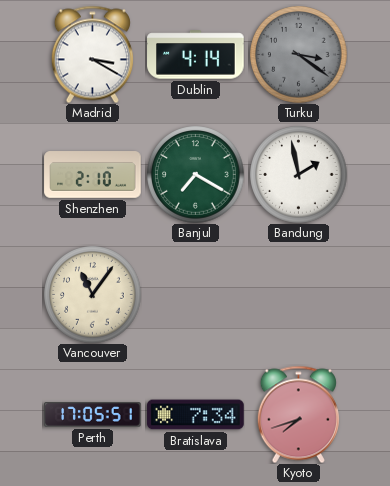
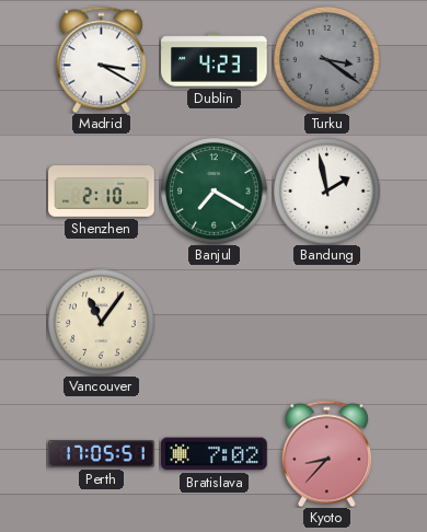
Dublin: 4:14 -> 4:23
Bratislava: 7:34 -> 7:02
Kyoto: 7:42 -> 8:37
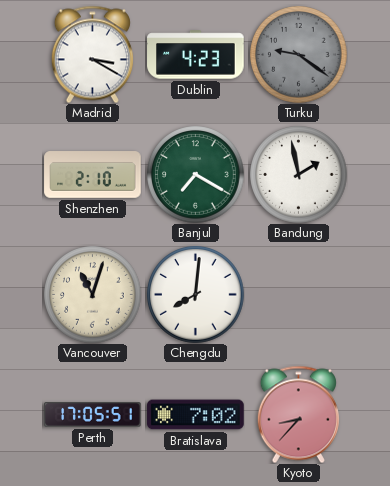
Turku: 3:21 -> 9:21
Vancouver: 11:06 -> 11:03
Chengdu: none -> 8:01
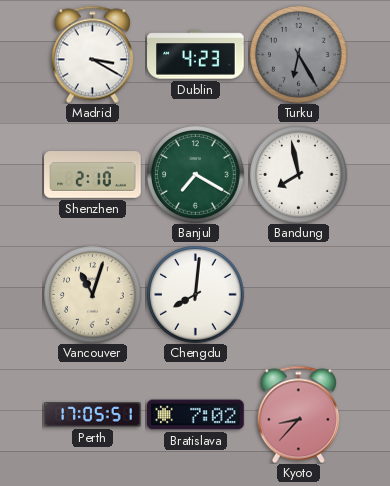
Turku: 9:21 -> 6:25
Bandung: 1:58 -> 7:58
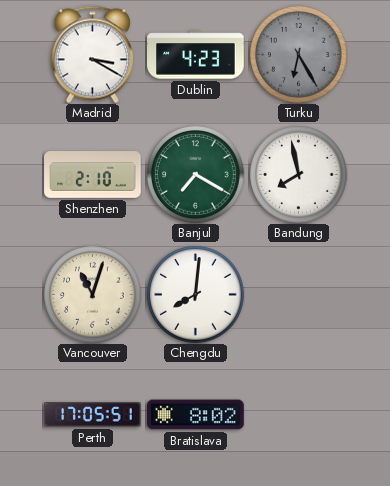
Bratislava: 7:02 -> 8:02
Kyoto: 8:37 -> none
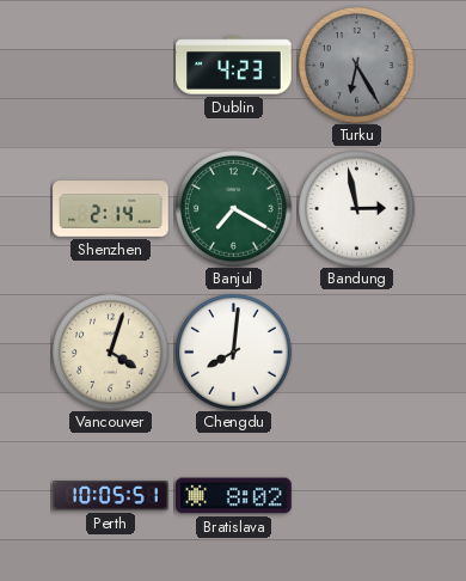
Madrid: 3:20 -> none
Shenzhen: 2:10 -> 2:14
Bandung: 7:58 -> 2:58
Vancouver: 11:03 -> 4:03
Perth: 17:05 -> 10:05
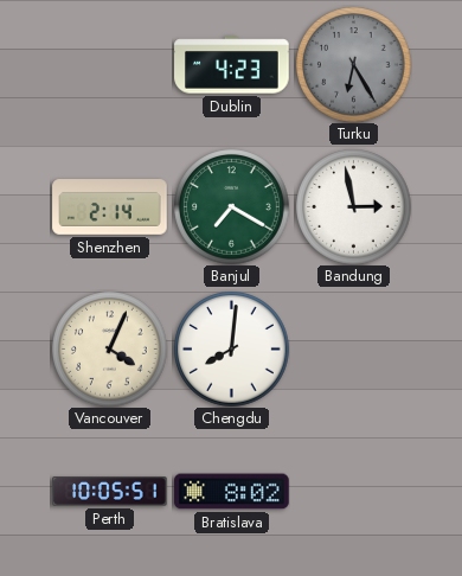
Vancouver: 4:03 -> 4:04
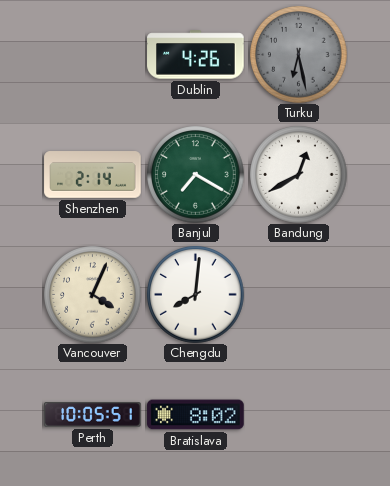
Dublin: 4:23 -> 4:26
Turku: 6:25 -> 6:28
Bandung: 2:58 -> 12:40
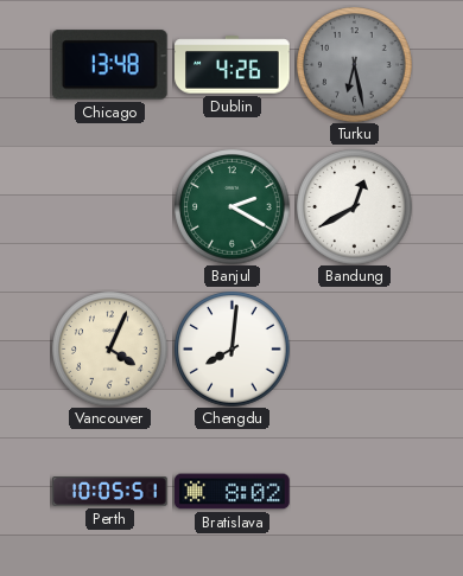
Chicago: none -> 13:48
Shenzhen: 2:14 -> none
Banjul: 7:20 -> 2:20
